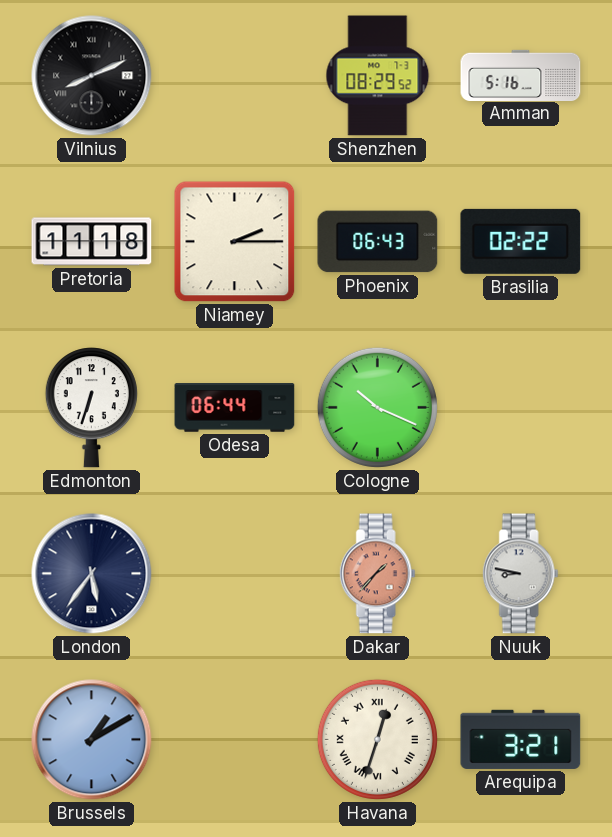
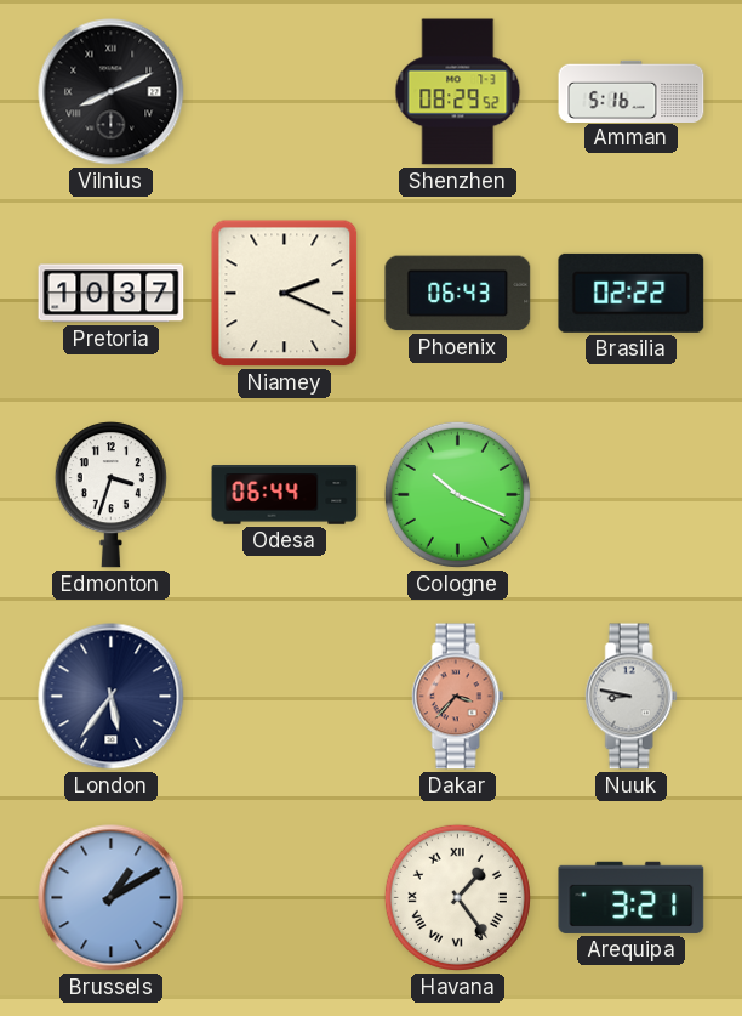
Pretoria: 11:18 -> 10:37
Niamey: 2:15 -> 2:19
Edmonton: 6:33 -> 3:33
Dakar: 1:37 -> 3:37
Havana: 12:33 -> 1:24
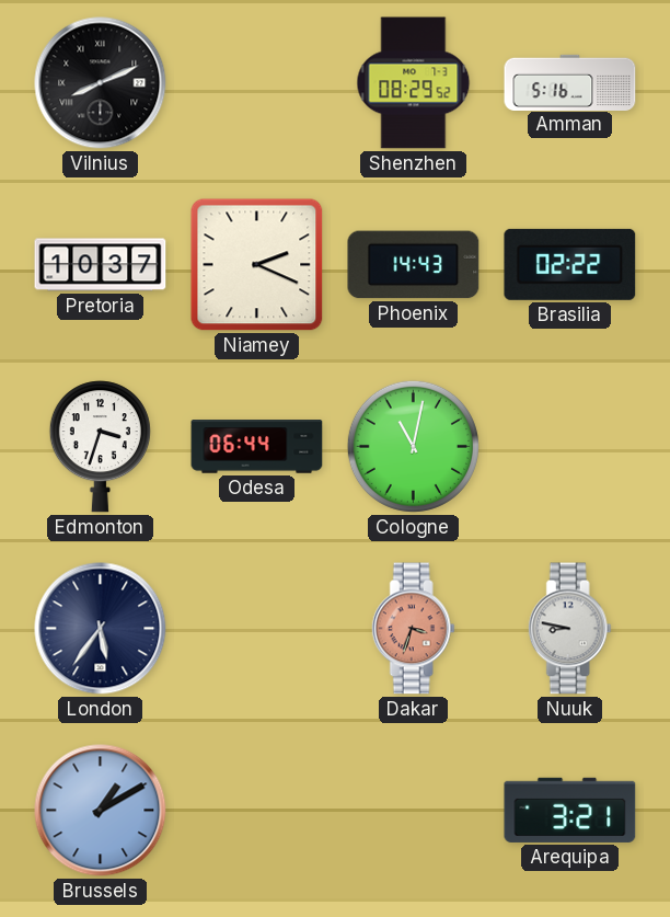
Phoenix: 06:43 -> 14:43
Cologne: 10:19 -> 11:02
Dakar: 3:37 -> 3:33
Havana: 1:24 -> none
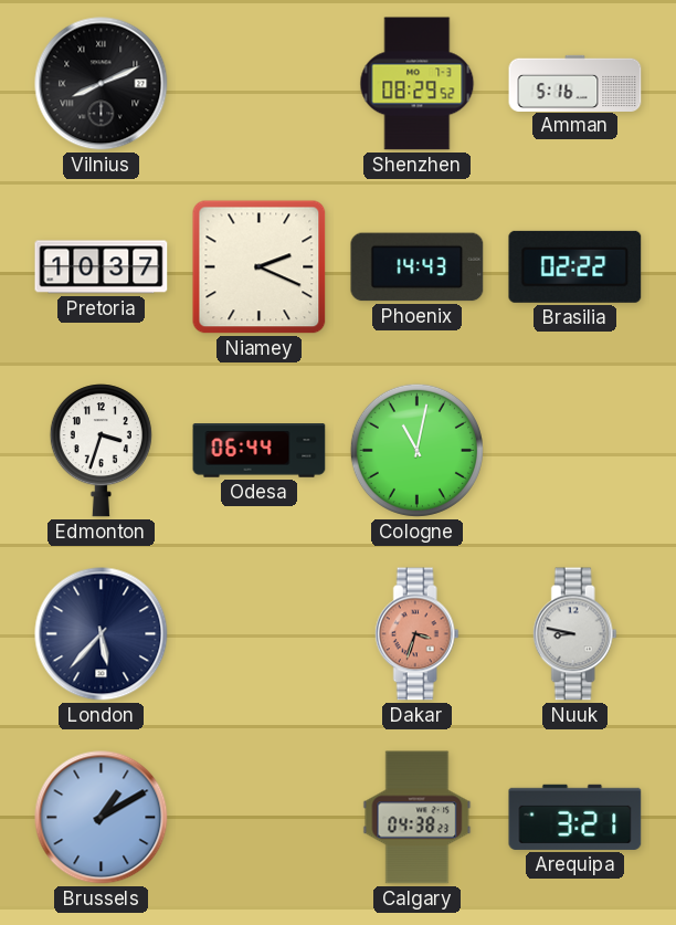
London: 5:36 -> 5:37
Calgary: none -> 04:38
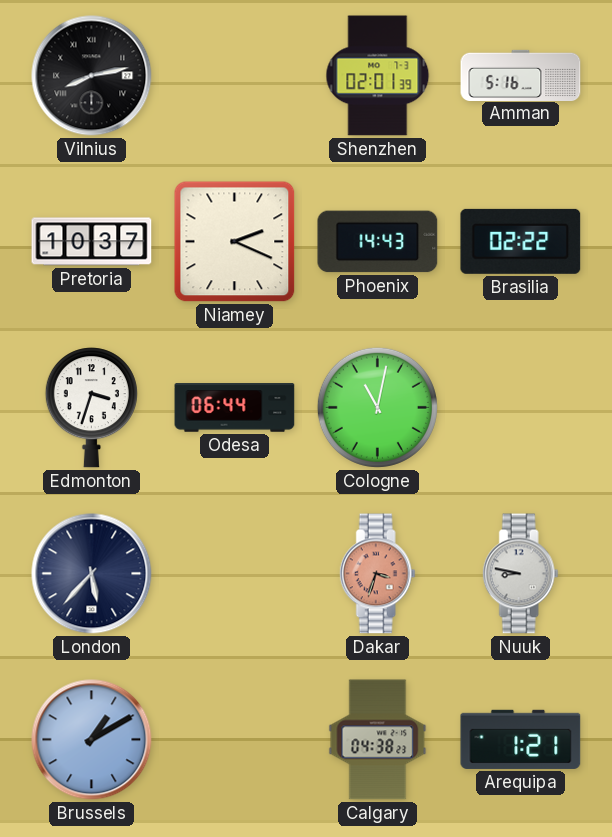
Vilnius: 8:11 -> 8:13
Shenzhen: 08:29 -> 02:01
Arequipa: 3:21 -> 1:21
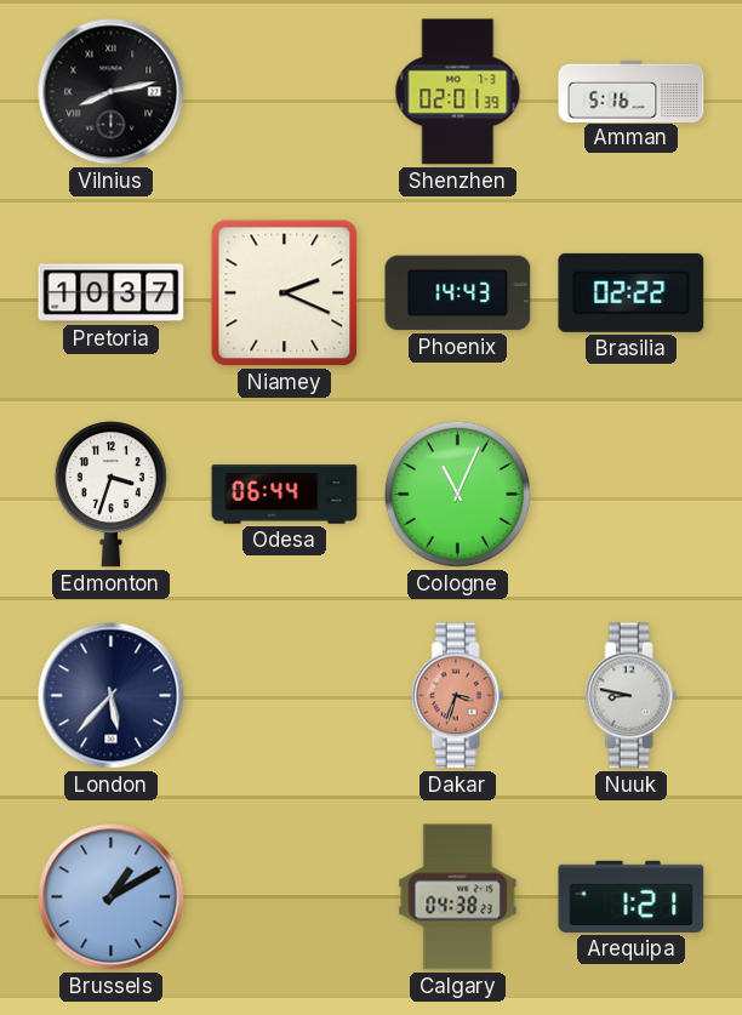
Cologne: 11:02 -> 11:04
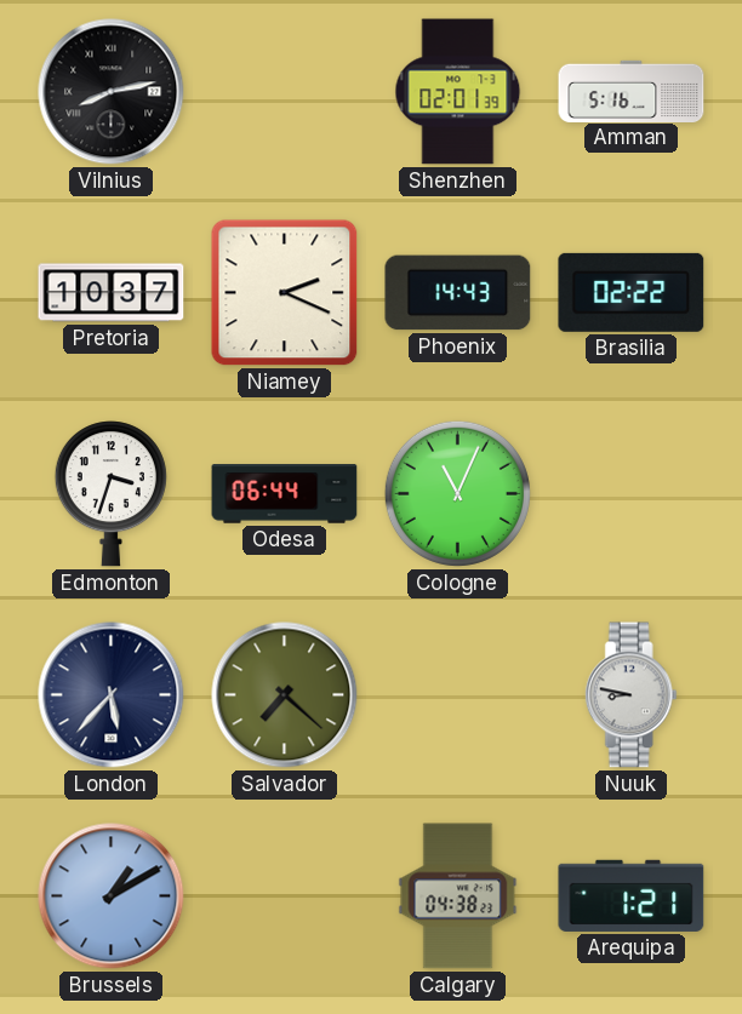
Salvador: none -> 7:22
Dakar: 3:33 -> none
